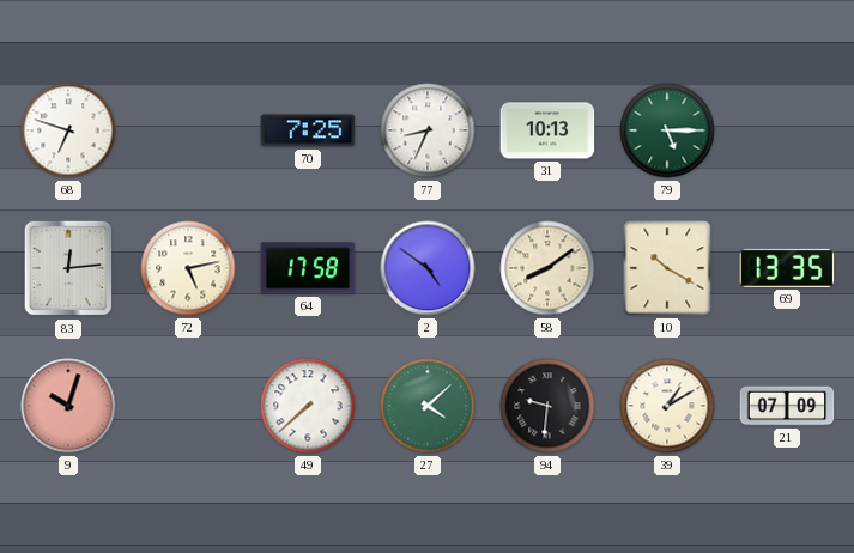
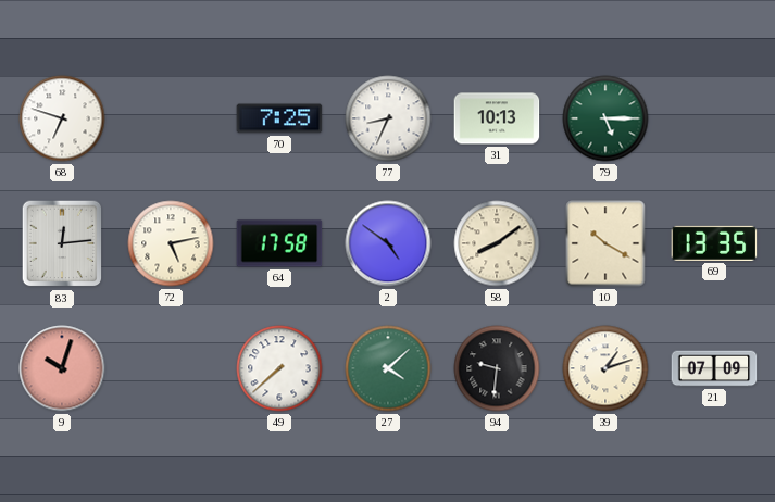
39: 1:10 -> 1:12
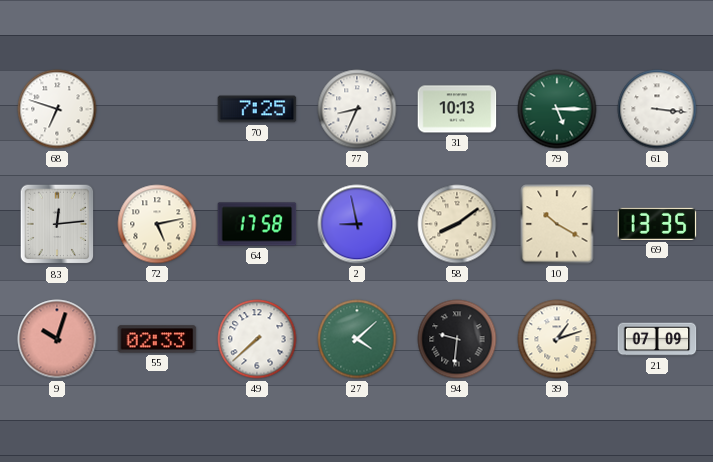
61: none -> 3:16
2: 4:51 -> 8:58
55: none -> 02:33
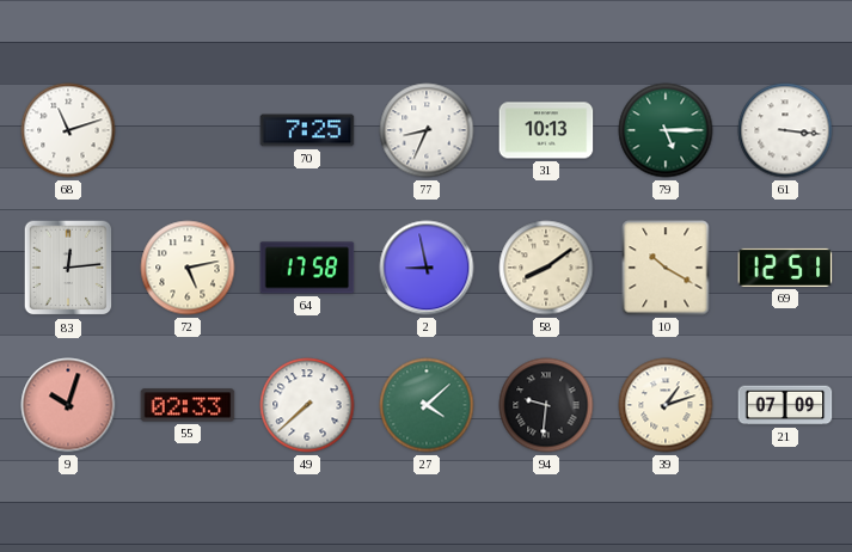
68: 6:48 -> 11:12
69: 13:35 -> 12:51
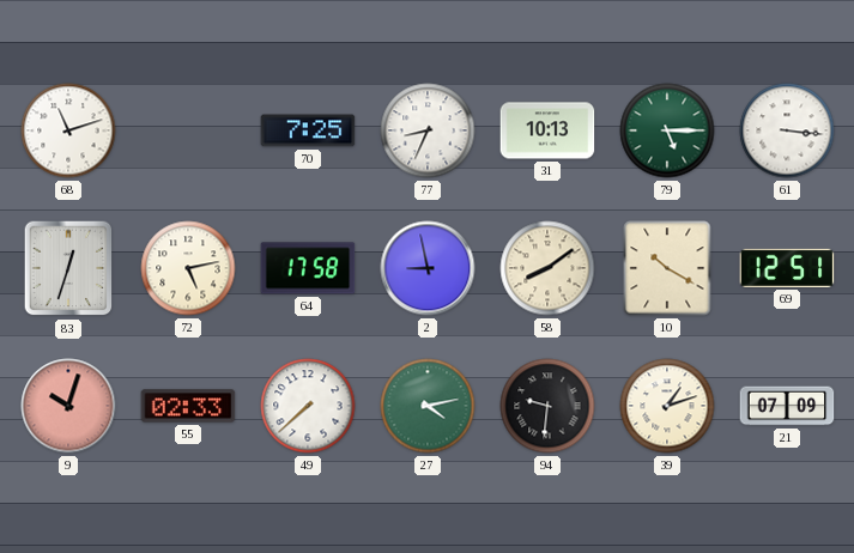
83: 12:14 -> 12:33
27: 4:08 -> 4:13
